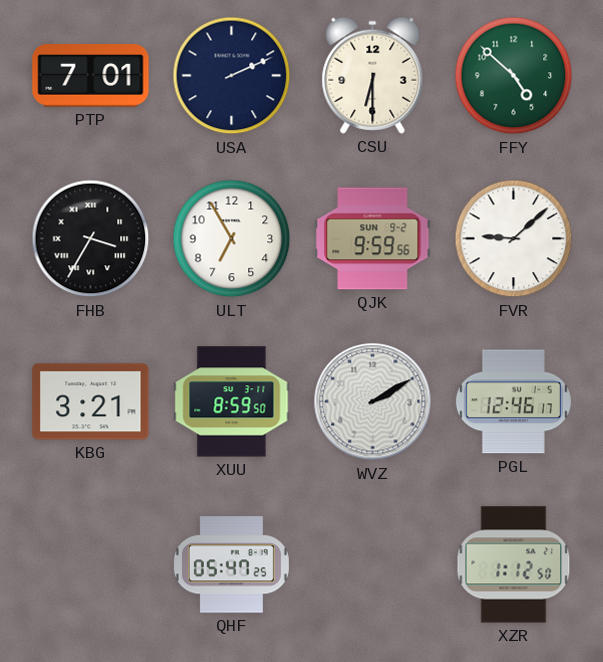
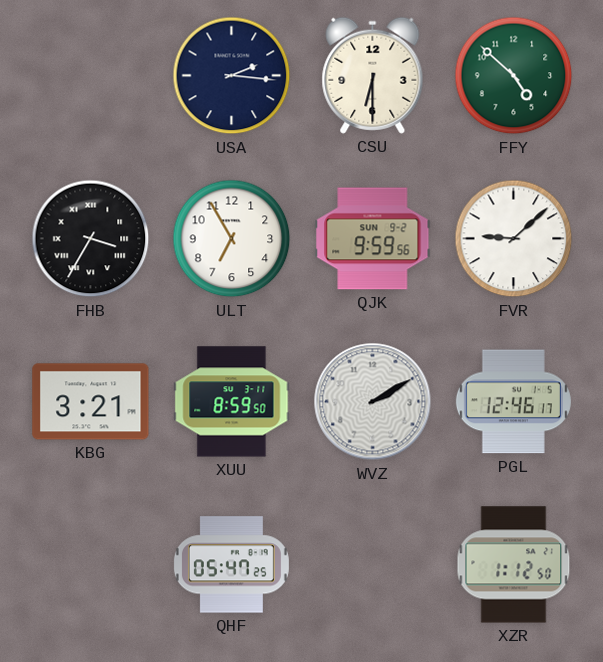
PTP: 7:01 -> none
USA: 2:11 -> 2:16
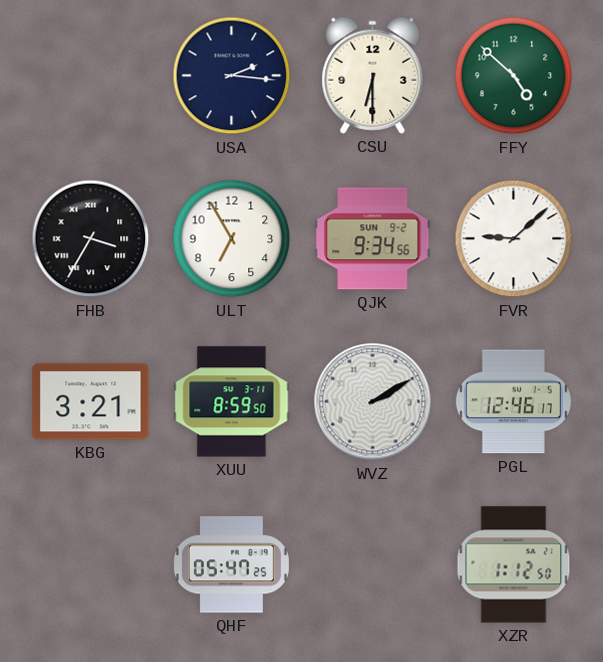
QJK: 9:59 -> 9:34
